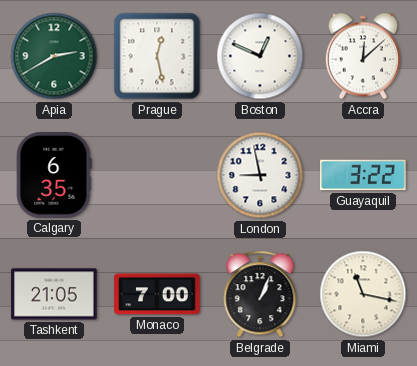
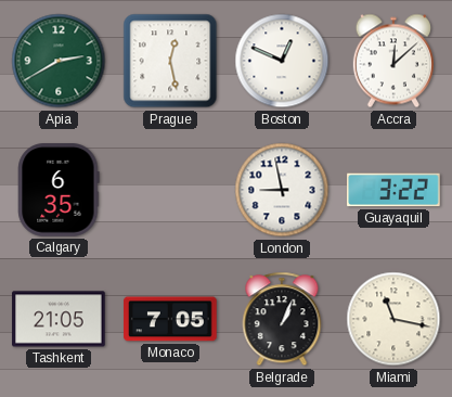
Monaco: 7:00 -> 7:05
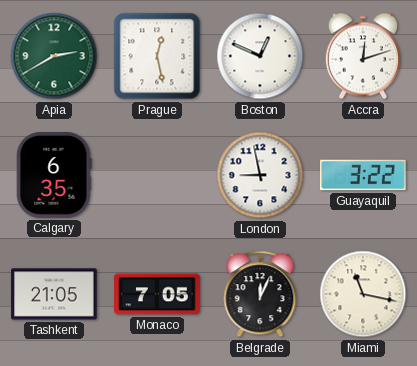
Accra: 12:08 -> 12:12
Belgrade: 1:04 -> 12:04
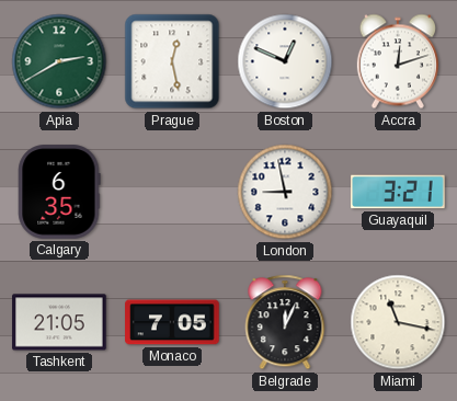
Guayaquil: 3:22 -> 3:21
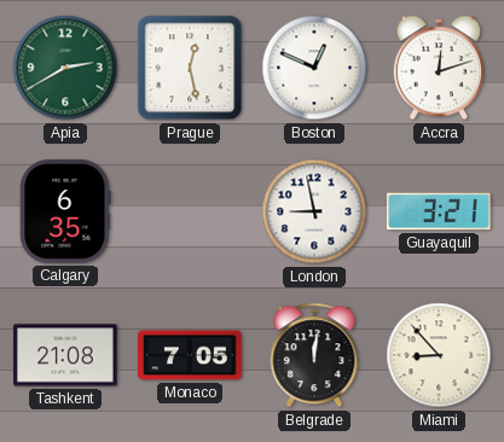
Tashkent: 21:05 -> 21:08
Belgrade: 12:04 -> 12:01
Miami: 11:17 -> 8:53
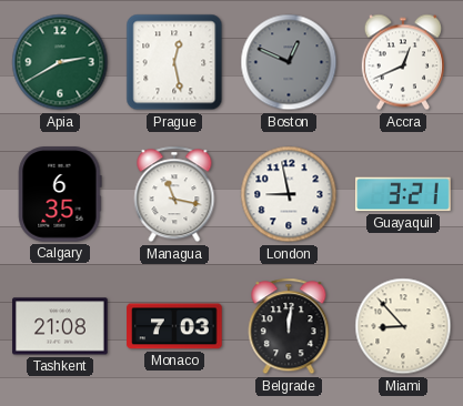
Boston dial: white -> grey
Accra: 12:12 -> 12:41
Managua: none -> 11:17
Monaco: 7:05 -> 7:03
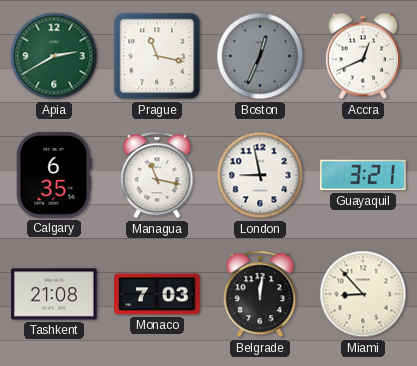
Prague: 12:28 -> 11:17
Boston: 12:49 -> 12:34
